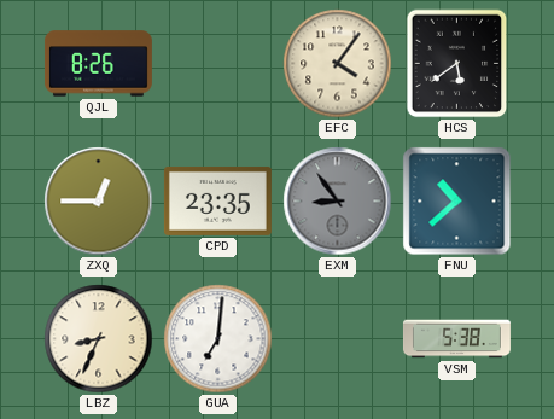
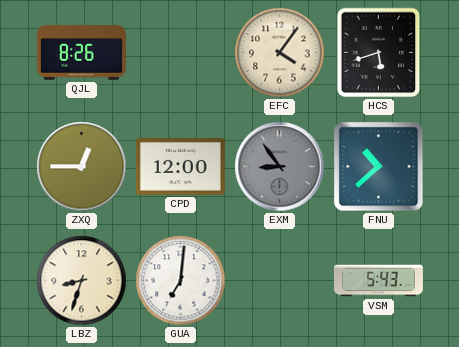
HCS: 5:39 -> 5:42
CPD: 23:35 -> 12:00
LBZ: 8:34 -> 8:33
VSM: 5:38 -> 5:43
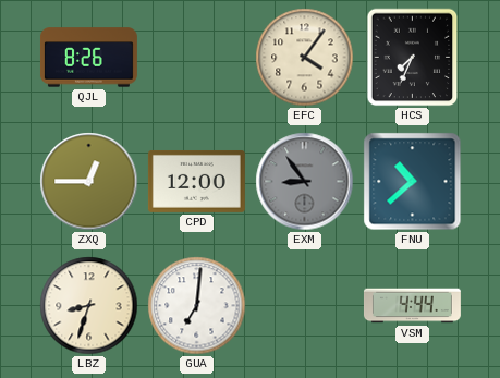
HCS: 5:42 -> 7:34
VSM: 5:43 -> 4:44
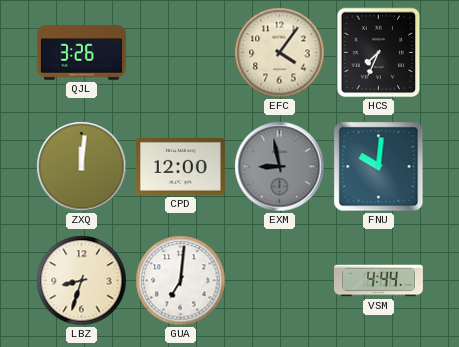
QJL: 8:26 -> 3:26
ZXQ: 12:45 -> 12:01
EXM: 8:54 -> 8:58
FNU: 10:38 -> 10:01
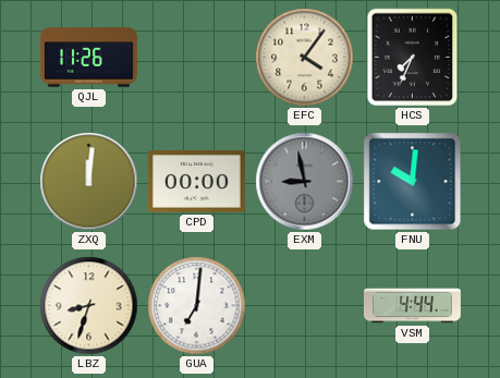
QJL: 3:26 -> 11:26
CPD: 12:00 -> 00:00
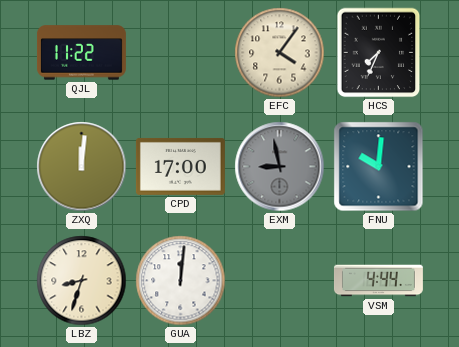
QJL: 11:26 -> 11:22
CPD: 00:00 -> 17:00
GUA: 7:01 -> 12:01
